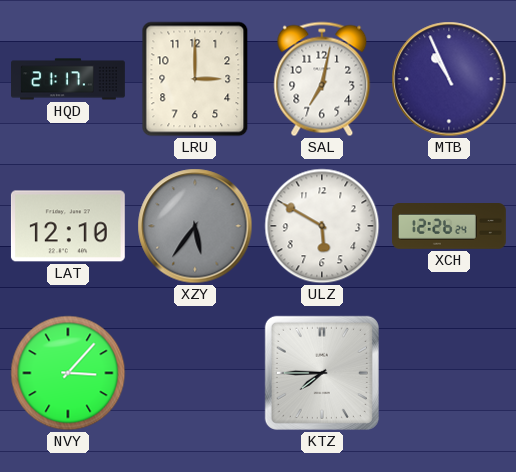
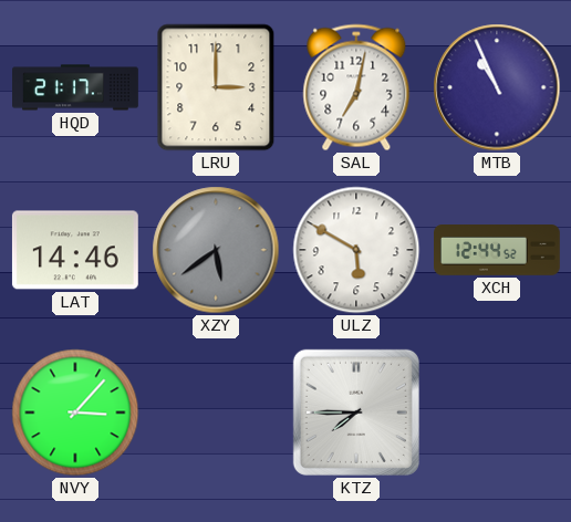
LAT: 12:10 -> 14:46
XZY: 5:36 -> 5:39
XCH: 12:26 -> 12:44
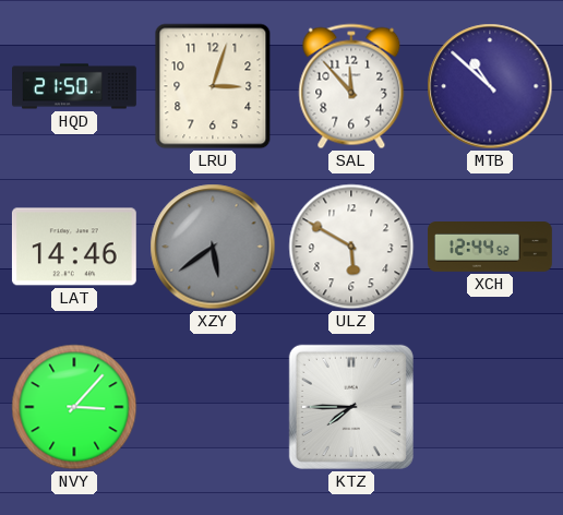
HQD: 21:17 -> 21:50
LRU: 3:00 -> 3:03
SAL: 7:02 -> 11:53
MTB: 10:56 -> 10:52
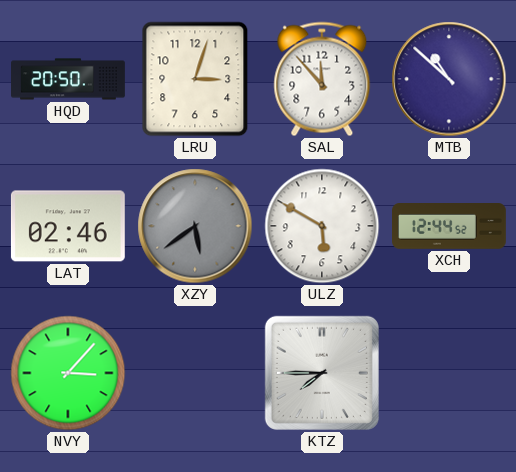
HQD: 21:50 -> 20:50
LAT: 14:46 -> 02:46
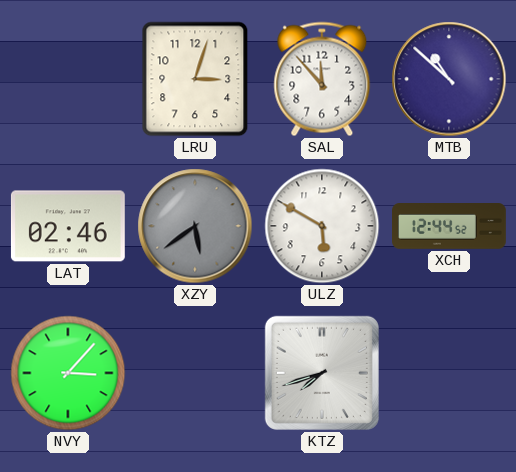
HQD: 20:50 -> none
KTZ: 7:45 -> 7:42
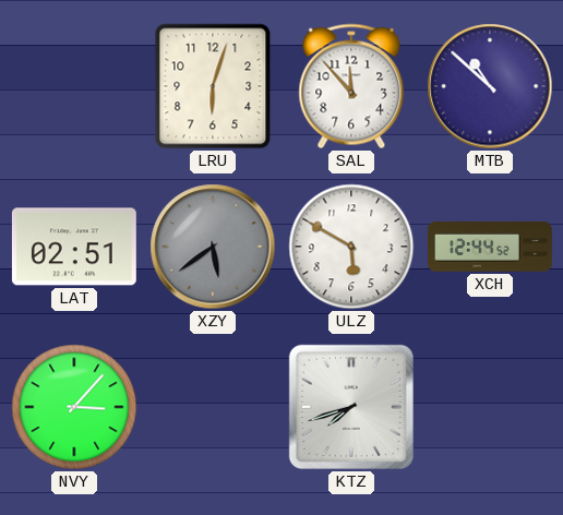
LRU: 3:03 -> 6:03
LAT: 02:46 -> 02:51
